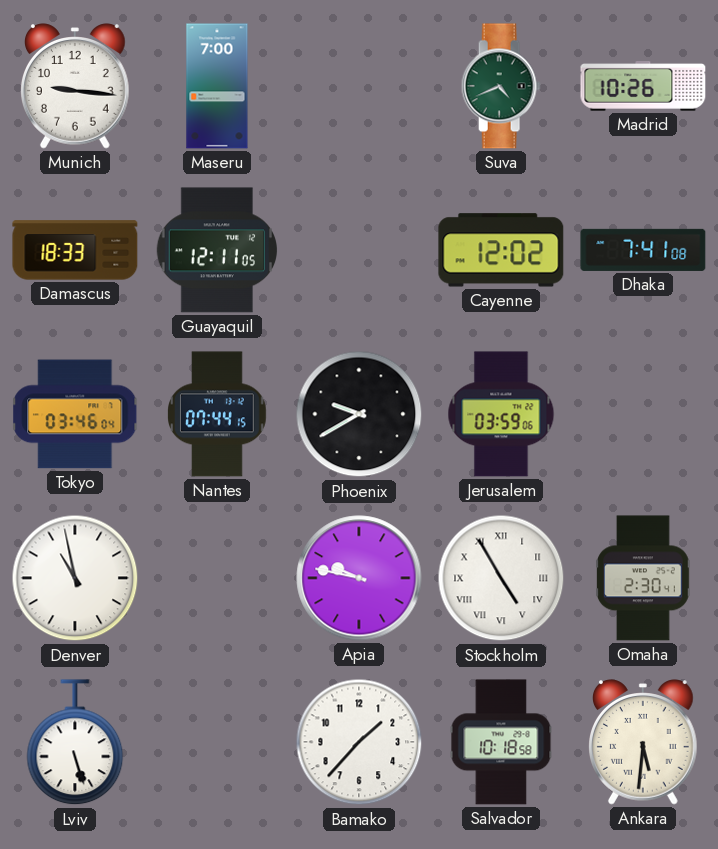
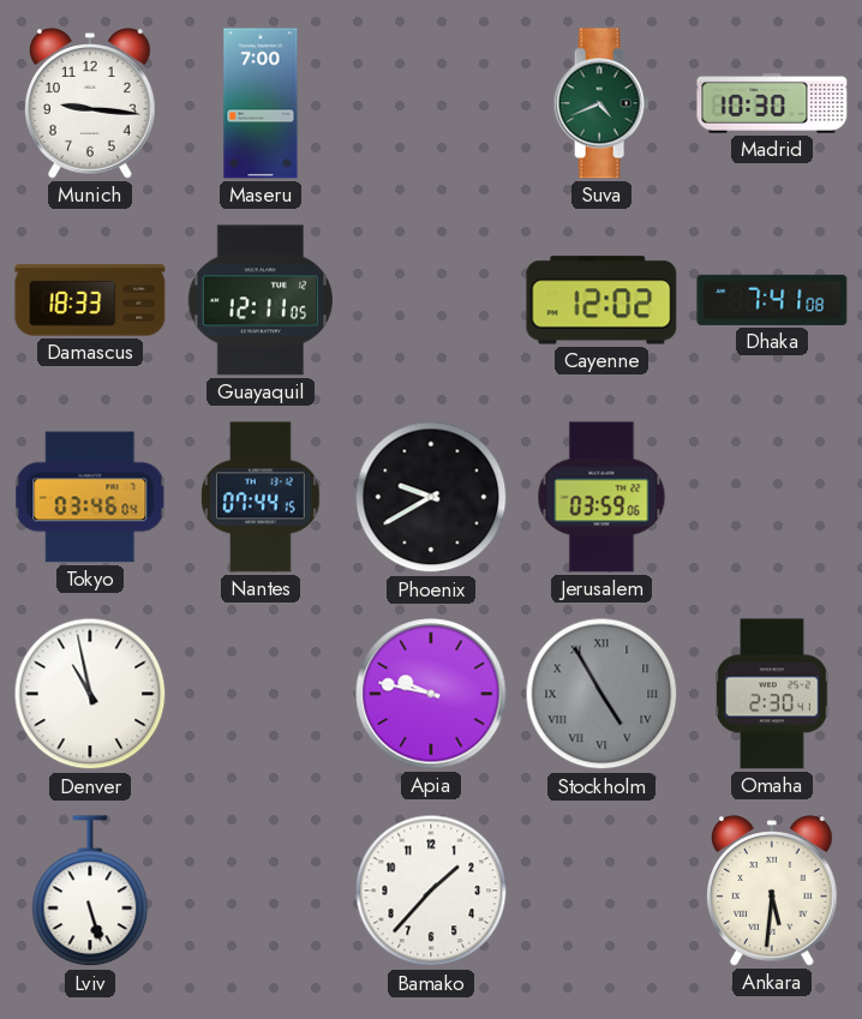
Madrid: 10:26 -> 10:30
Stockholm dial: white -> grey
Salvador: 10:18 -> none
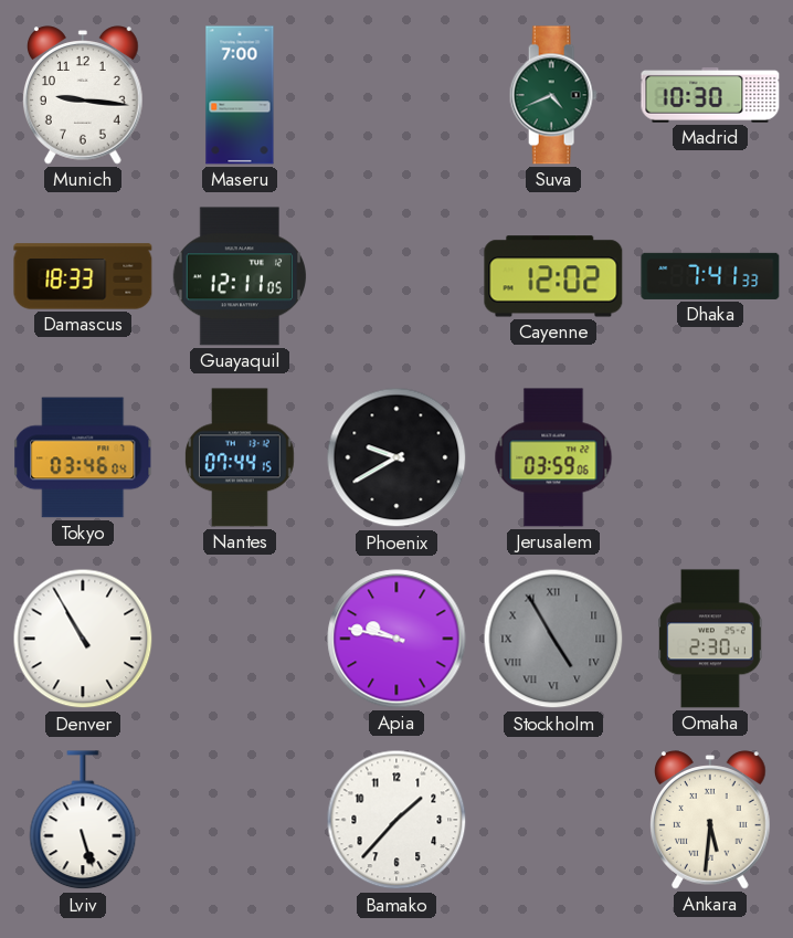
Dhaka: 7:41:08 -> 7:41:33
Denver: 10:58 -> 10:55
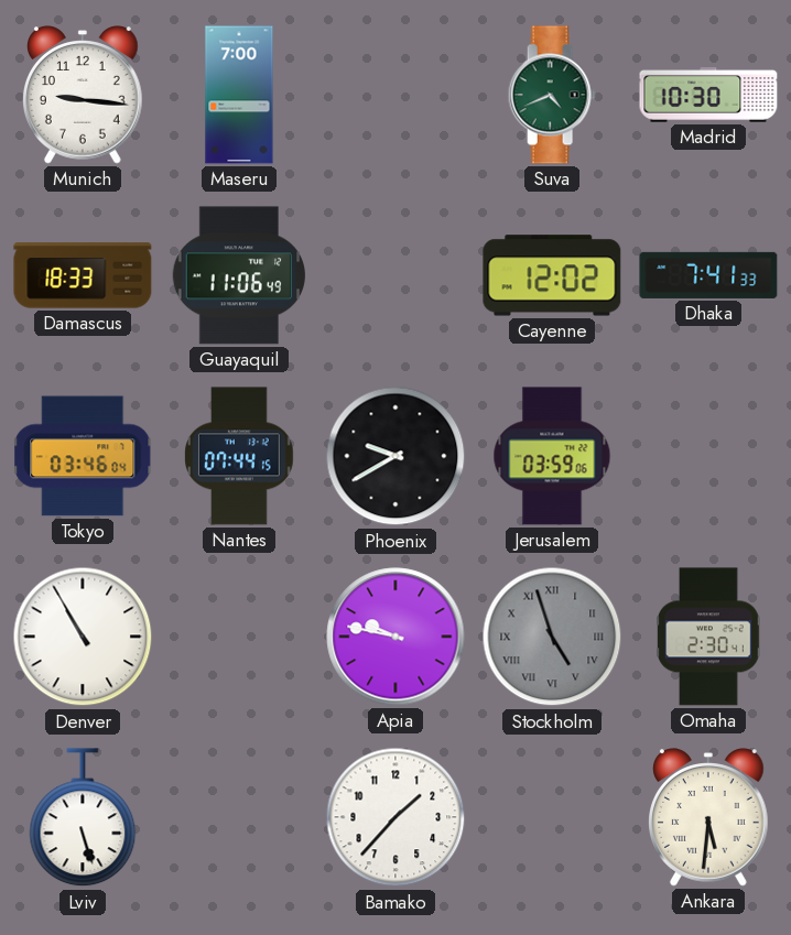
Guayaquil: 12:11 -> 11:06
Stockholm: 4:55 -> 4:57
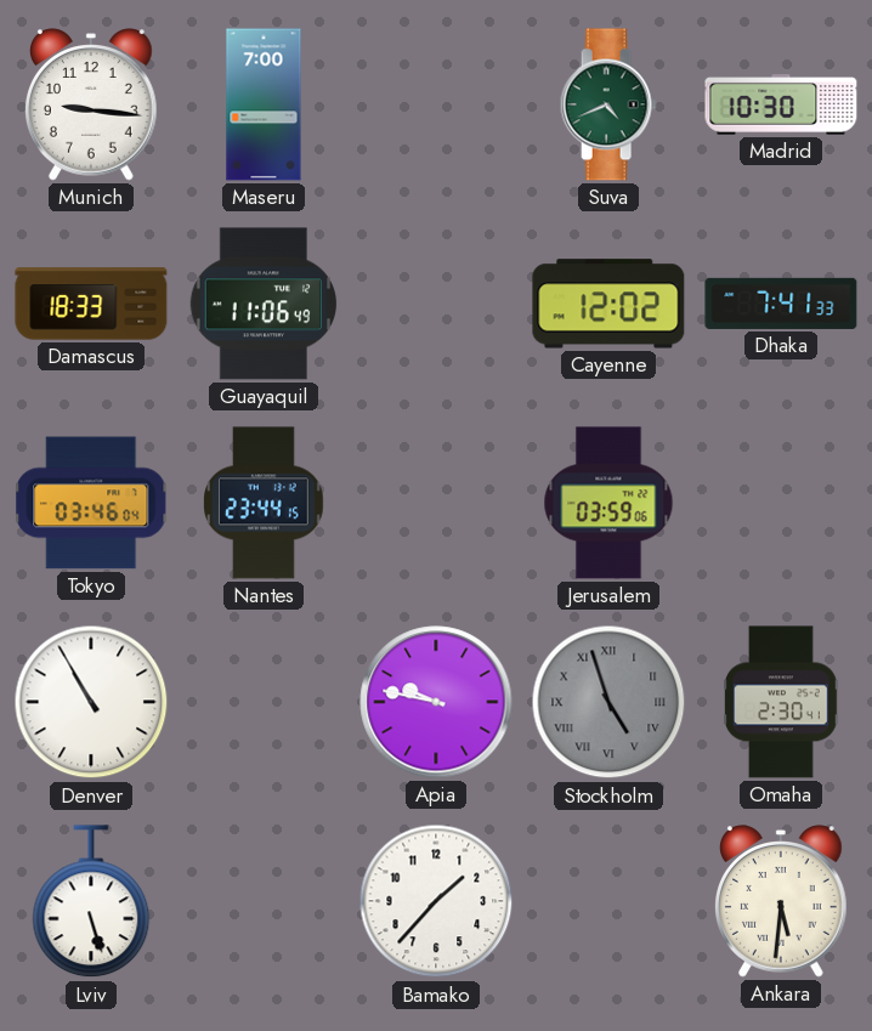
Nantes: 07:44 -> 23:44
Phoenix: 9:40 -> none
